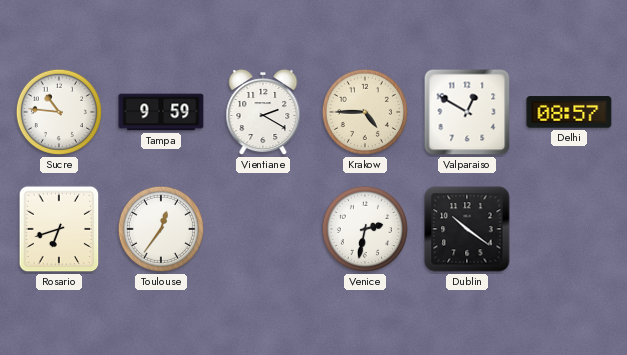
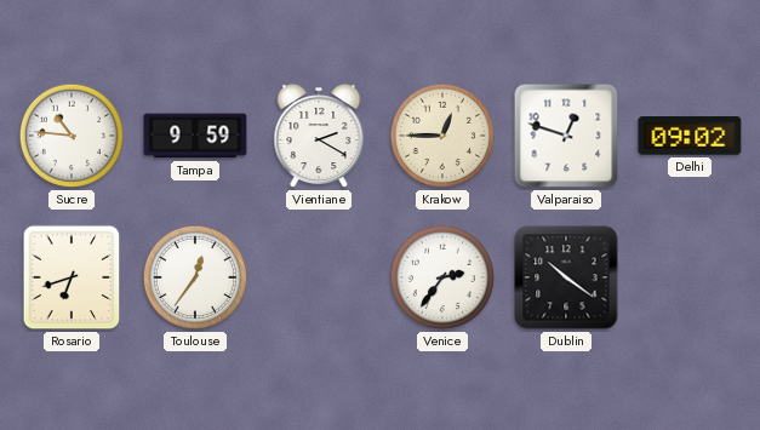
Krakow: 4:45 -> 12:45
Valparaiso: 12:50 -> 12:48
Delhi: 08:57 -> 09:02
Venice: 2:32 -> 2:36
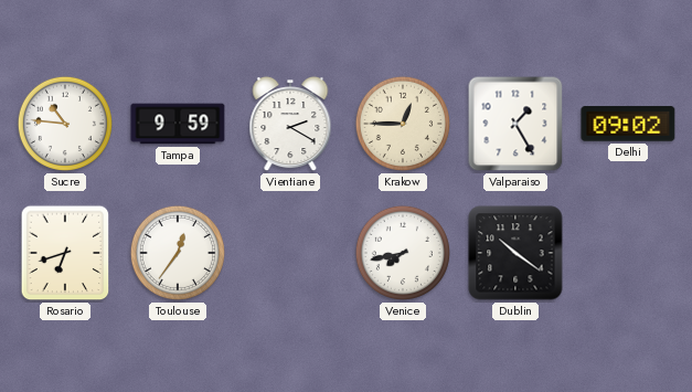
Valparaiso: 12:48 -> 1:25
Venice: 2:36 -> 7:43
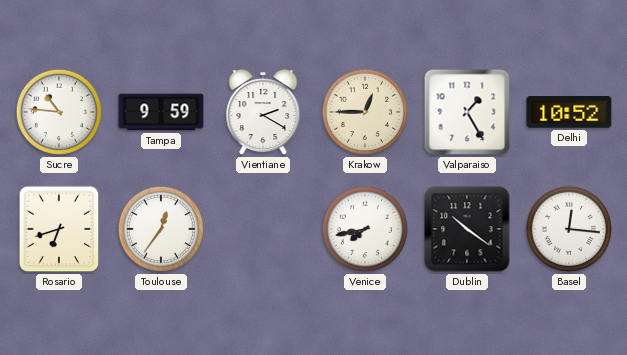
Delhi: 09:02 -> 10:52
Basel: none -> 12:16
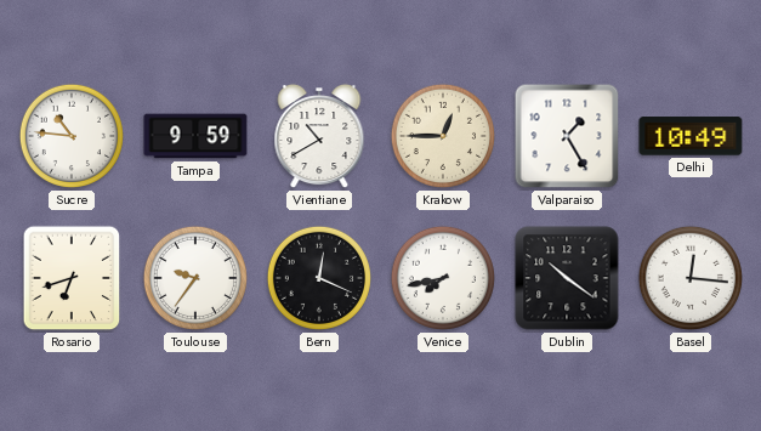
Vientiane: 2:20 -> 10:40
Delhi: 10:52 -> 10:49
Toulouse: 12:36 -> 9:36
Bern: none -> 12:19
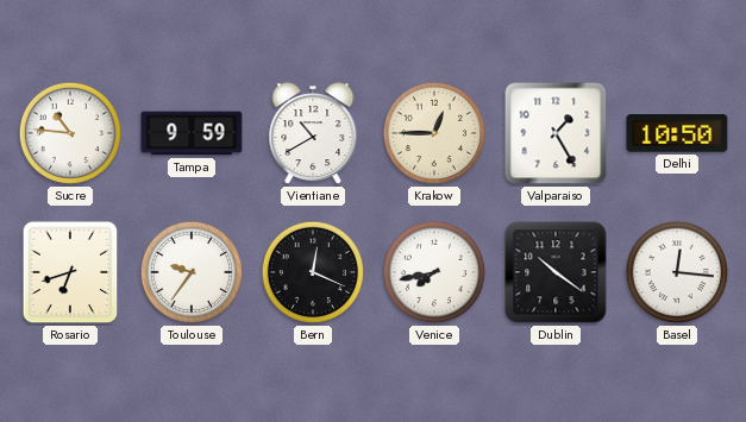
Delhi: 10:49 -> 10:50
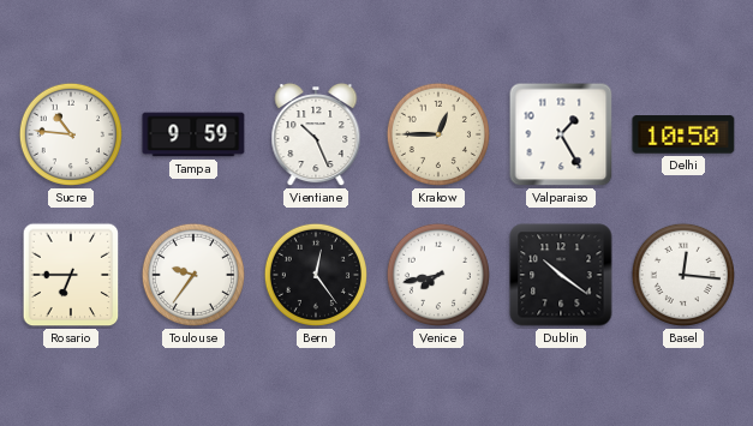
Vientiane: 10:40 -> 10:26
Rosario: 6:42 -> 6:45
Bern: 12:19 -> 12:24
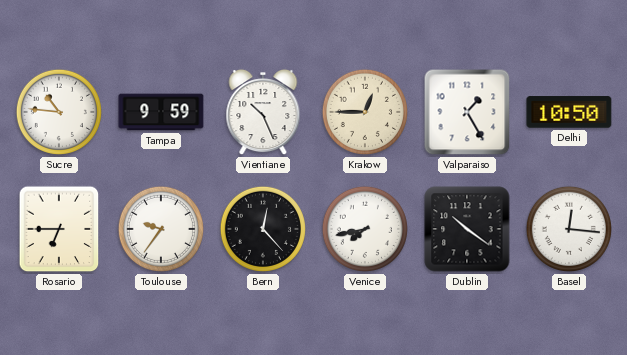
Bern: 12:24 -> 12:23
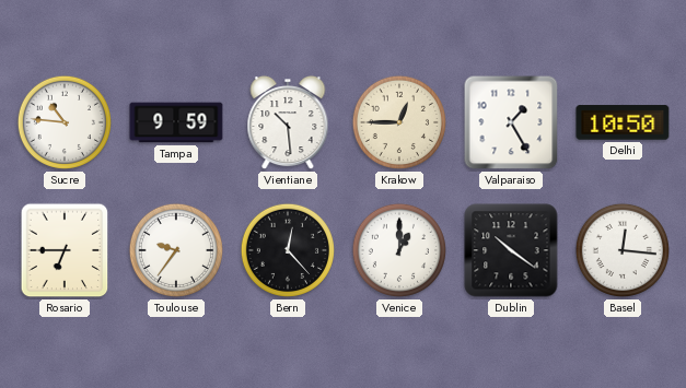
Vientiane: 10:26 -> 10:29
Venice: 7:43 -> 1:00
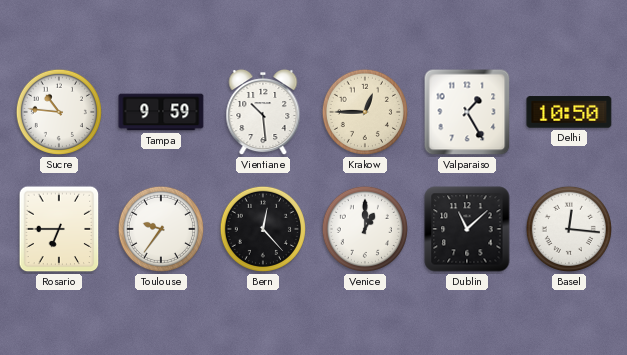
Dublin: 10:21 -> 11:08
